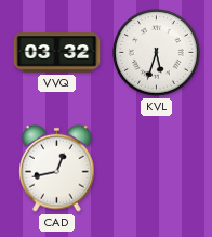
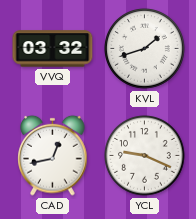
KVL: 5:33 -> 1:42
YCL: none -> 9:19
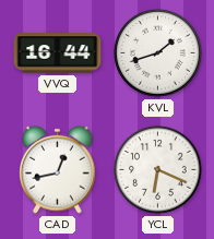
VVQ: 03:32 -> 16:44
YCL: 9:19 -> 6:19
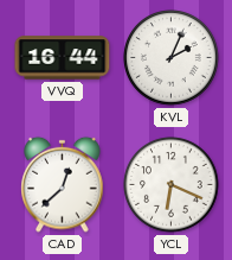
KVL: 1:42 -> 2:04
CAD: 12:43 -> 12:38
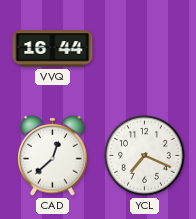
KVL: 2:04 -> none
YCL: 6:19 -> 7:19
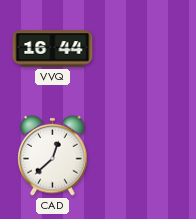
YCL: 7:19 -> none
